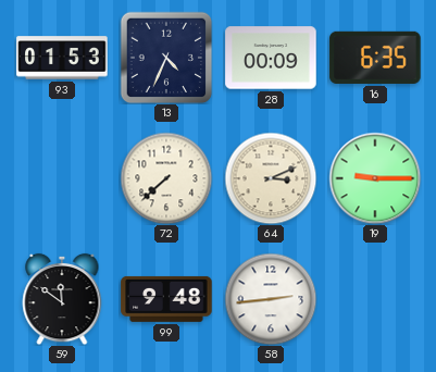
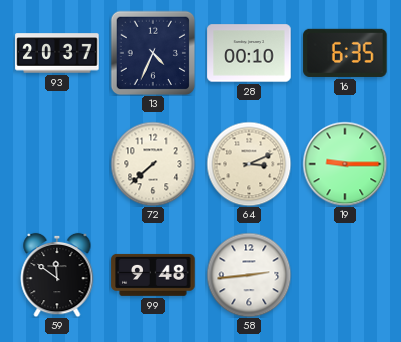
93: 01:53 -> 20:37
28: 00:09 -> 00:10
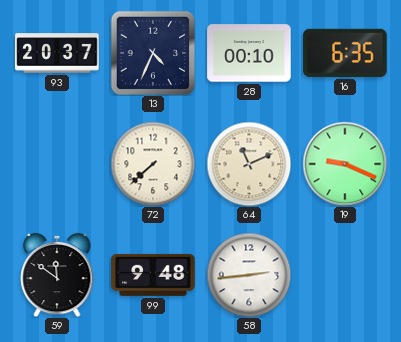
64: 3:11 -> 11:11
19: 9:15 -> 9:19
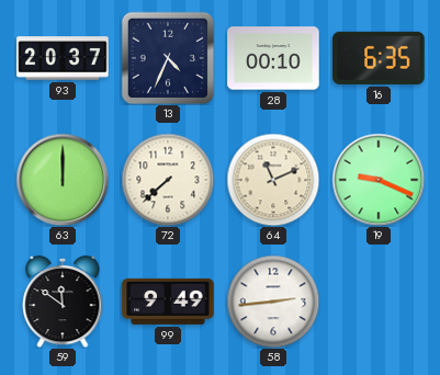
63: none -> 12:00
99: 9:48 -> 9:49
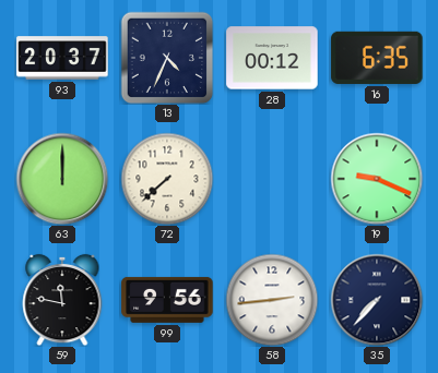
28: 00:10 -> 00:12
64: 11:11 -> none
59: 11:51 -> 11:47
99: 9:49 -> 9:56
35: none -> 7:37
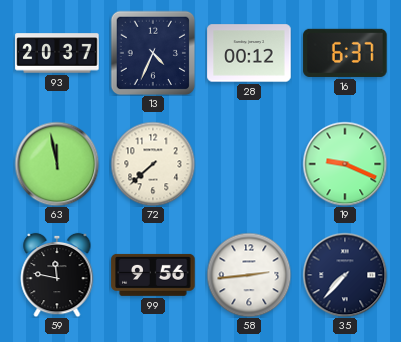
16: 6:35 -> 6:37
63: 12:00 -> 11:58
